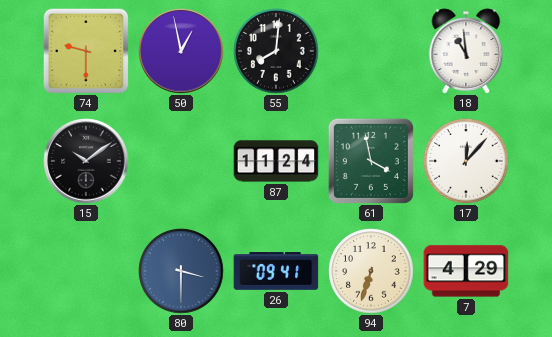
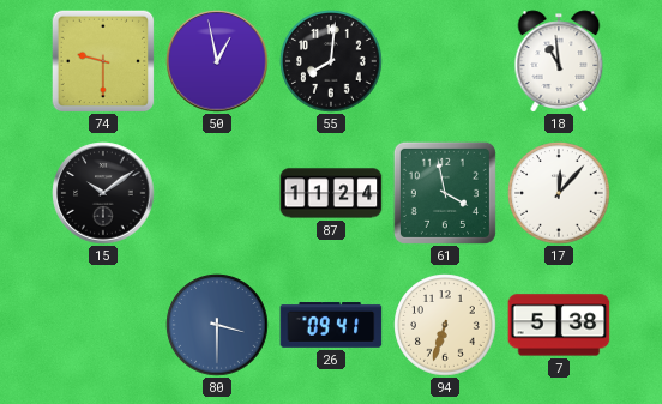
7: 4:29 -> 5:38
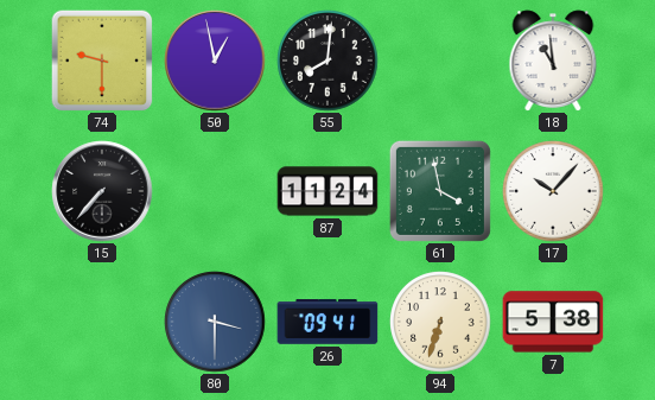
15: 10:09 -> 7:37
17: 12:07 -> 10:07
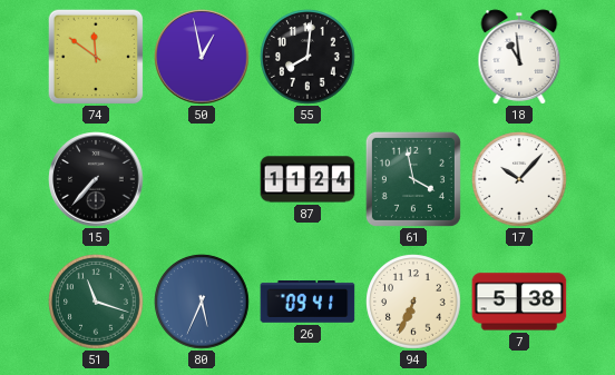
74: 9:30 -> 11:51
51: none -> 11:18
80: 3:30 -> 5:34
94: 6:33 -> 6:34
